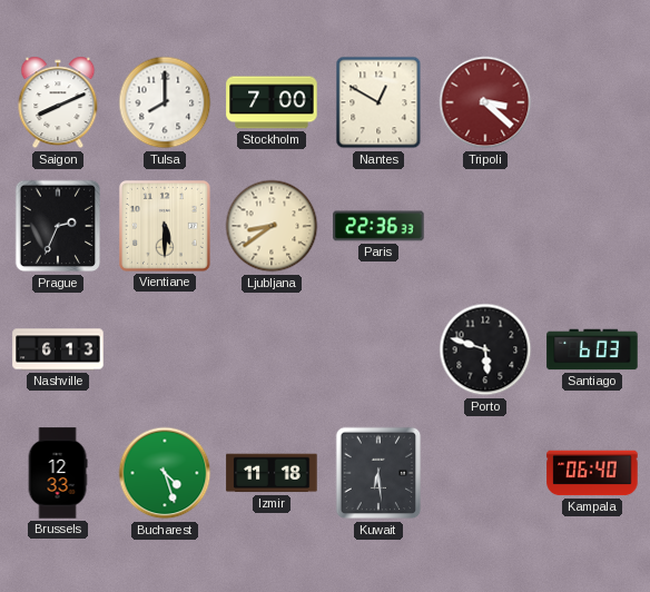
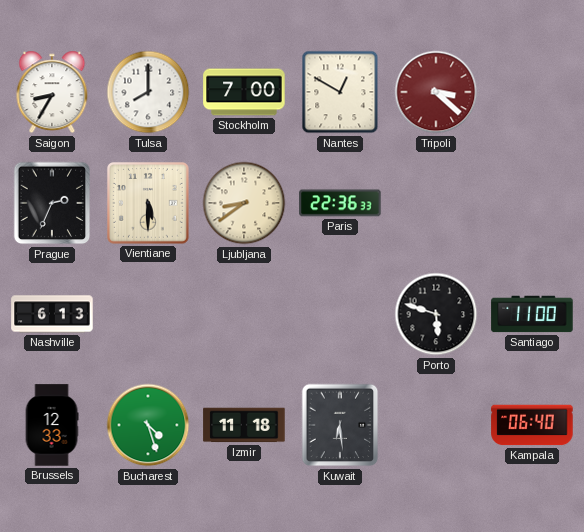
Saigon: 8:11 -> 8:35
Santiago: 6:03 -> 11:00
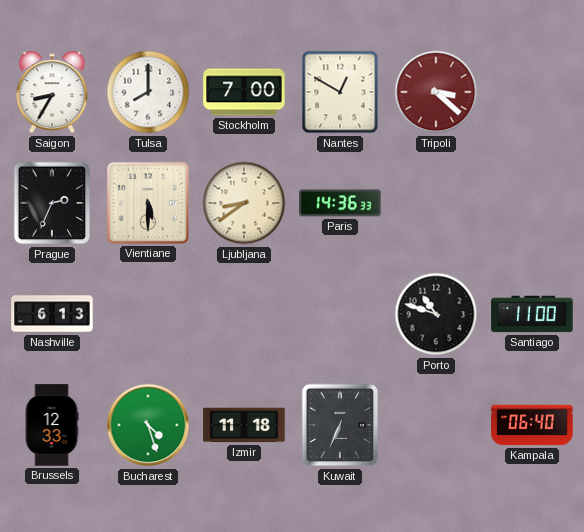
Paris: 22:36 -> 14:36
Porto: 5:48 -> 10:48
Kuwait: 6:29 -> 6:34
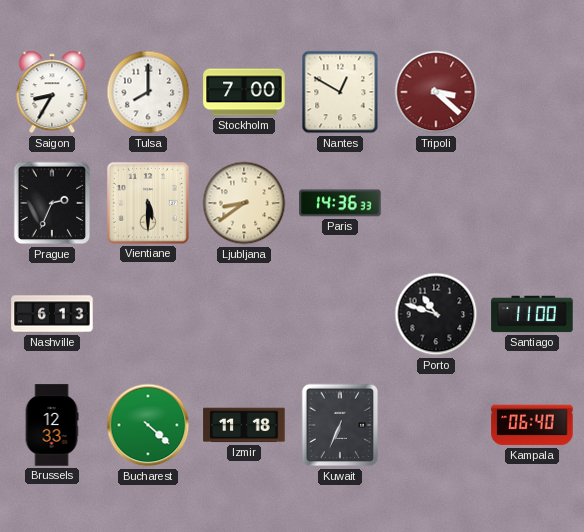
Bucharest: 4:27 -> 4:22
